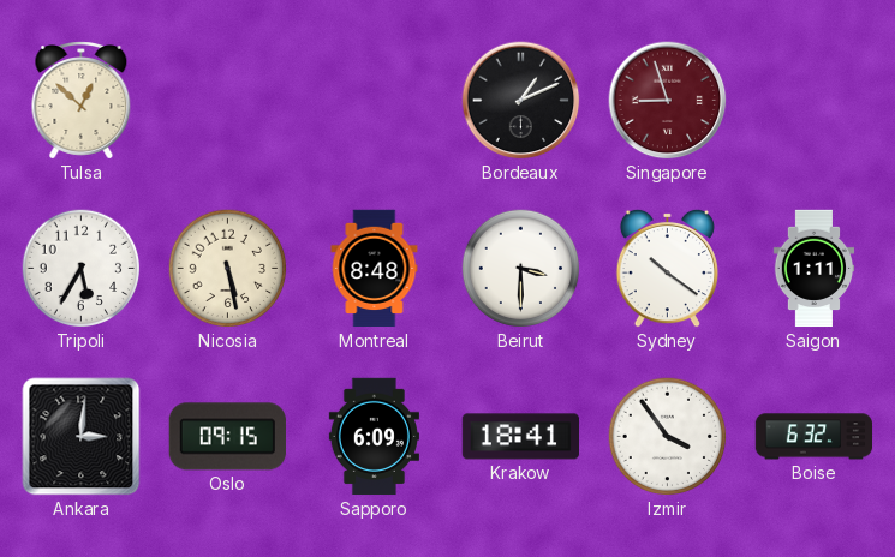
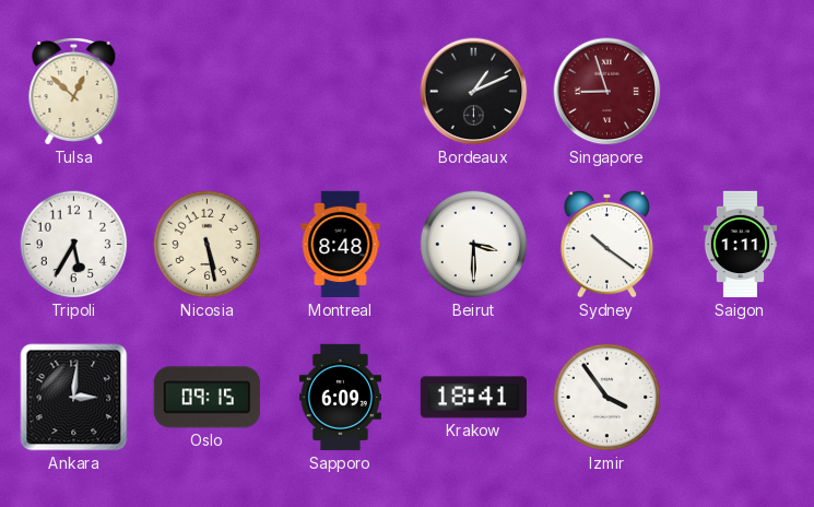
Boise: 6:32 -> none
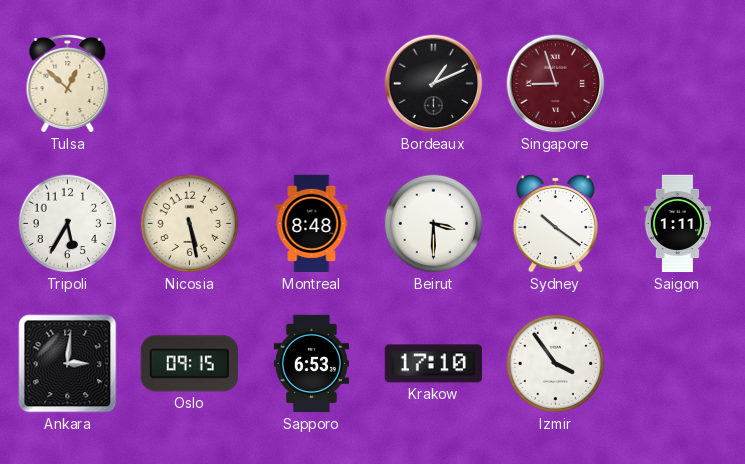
Sapporo: 6:09 -> 6:53
Krakow: 18:41 -> 17:10
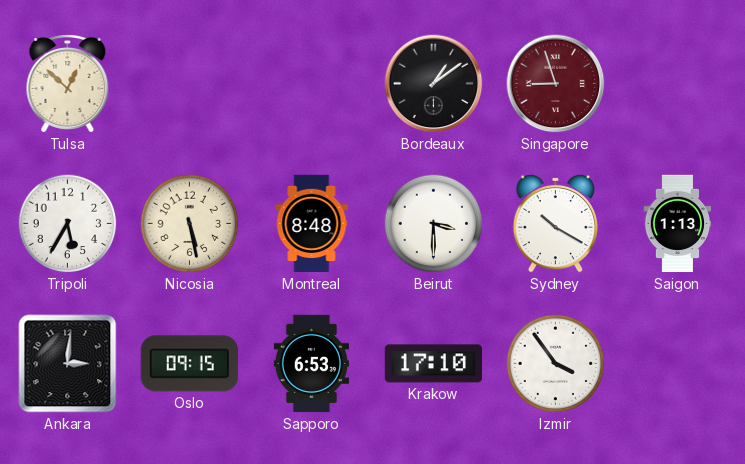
Bordeaux: 1:11 -> 1:09
Sydney: 10:21 -> 10:20
Saigon: 1:11 -> 1:13
